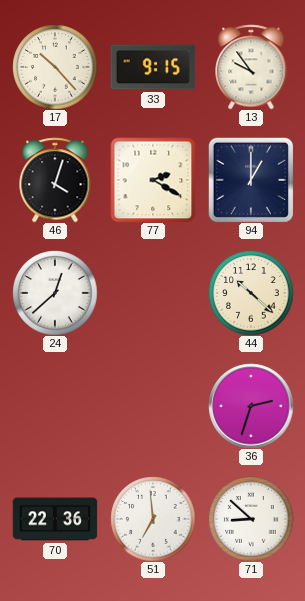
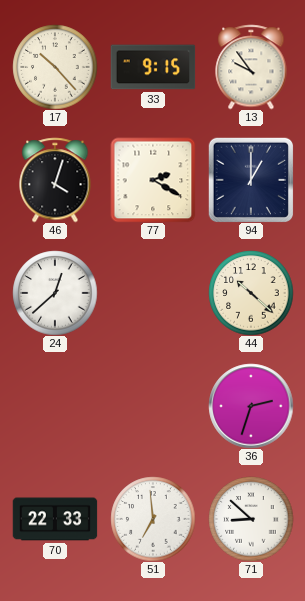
70: 22:36 -> 22:33
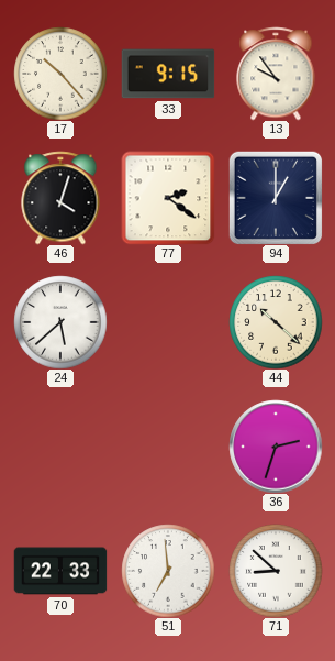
77: 2:20 -> 2:21
24: 12:38 -> 5:38
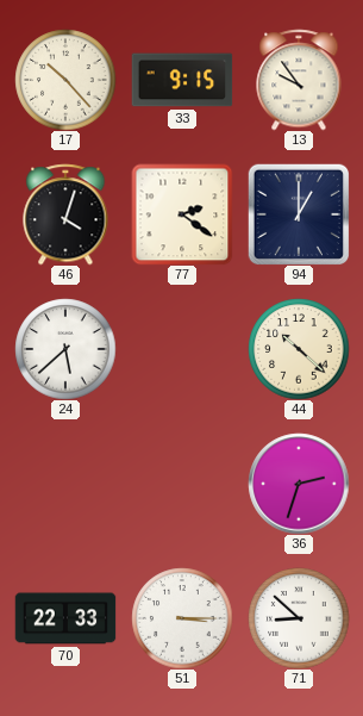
51: 6:59 -> 3:15
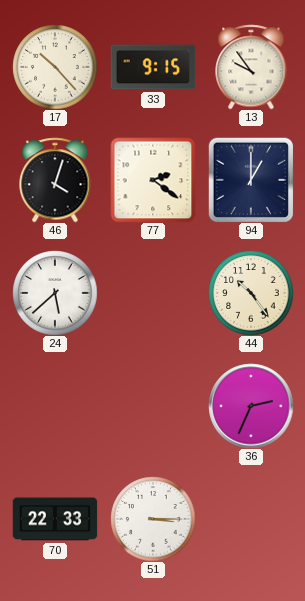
44: 10:22 -> 10:24
36: 2:33 -> 2:34
71: 8:52 -> none
